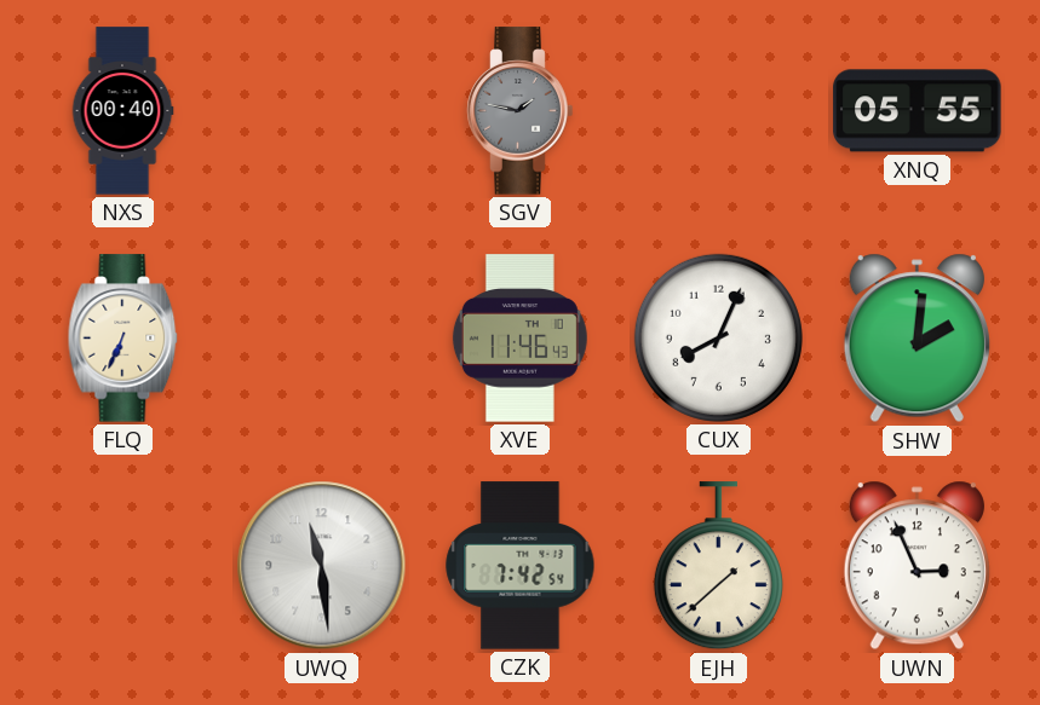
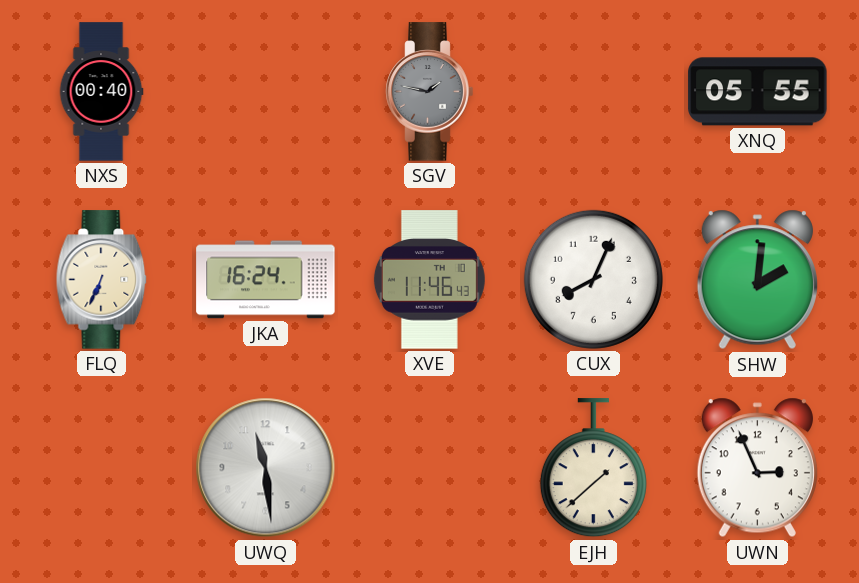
JKA: none -> 16:24
CZK: 7:42 -> none
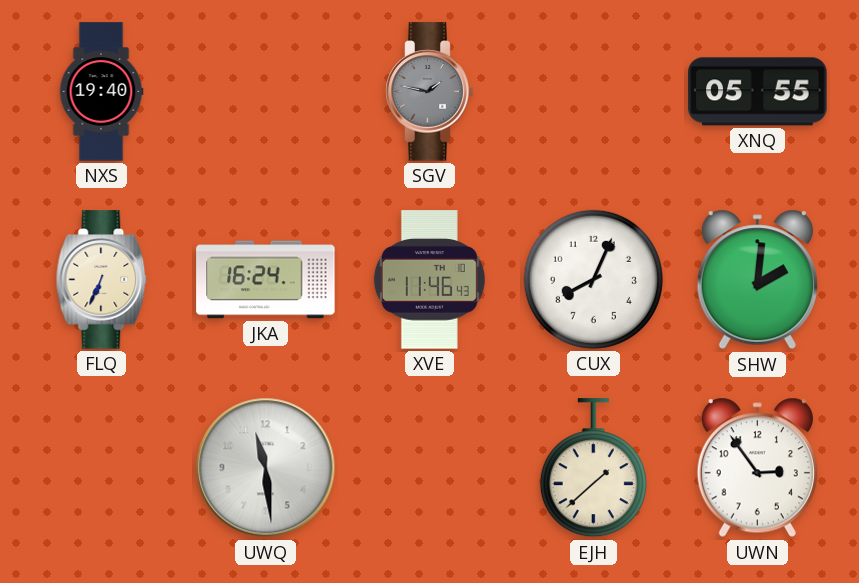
NXS: 00:40 -> 19:40
UWN: 2:56 -> 2:54
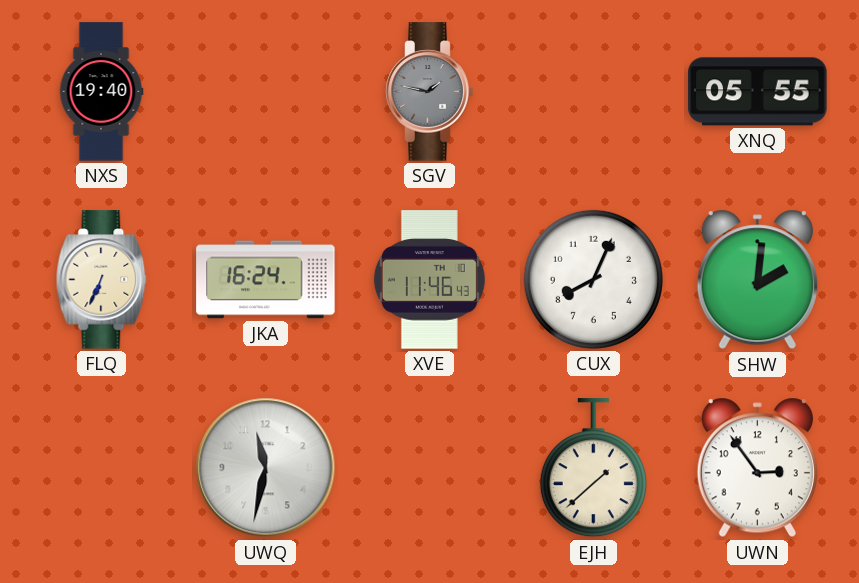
UWQ: 11:29 -> 11:32
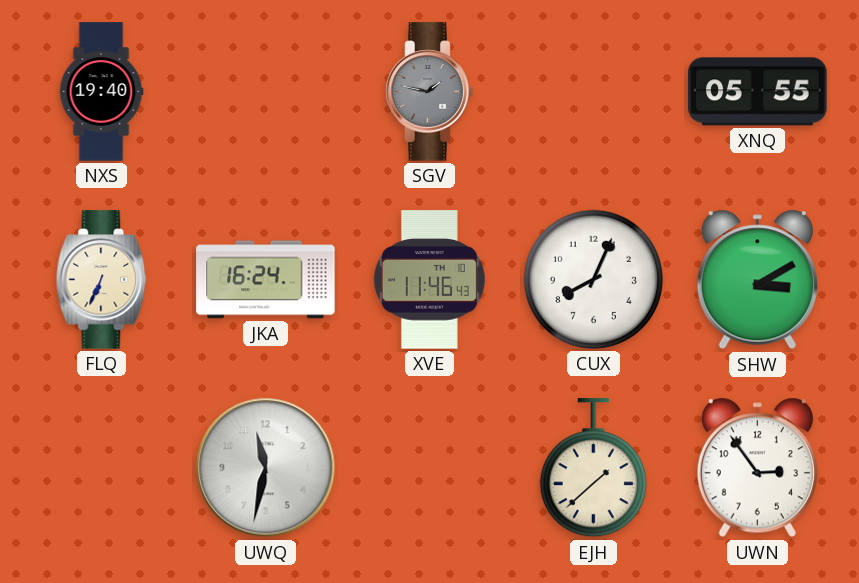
SHW: 2:01 -> 3:10
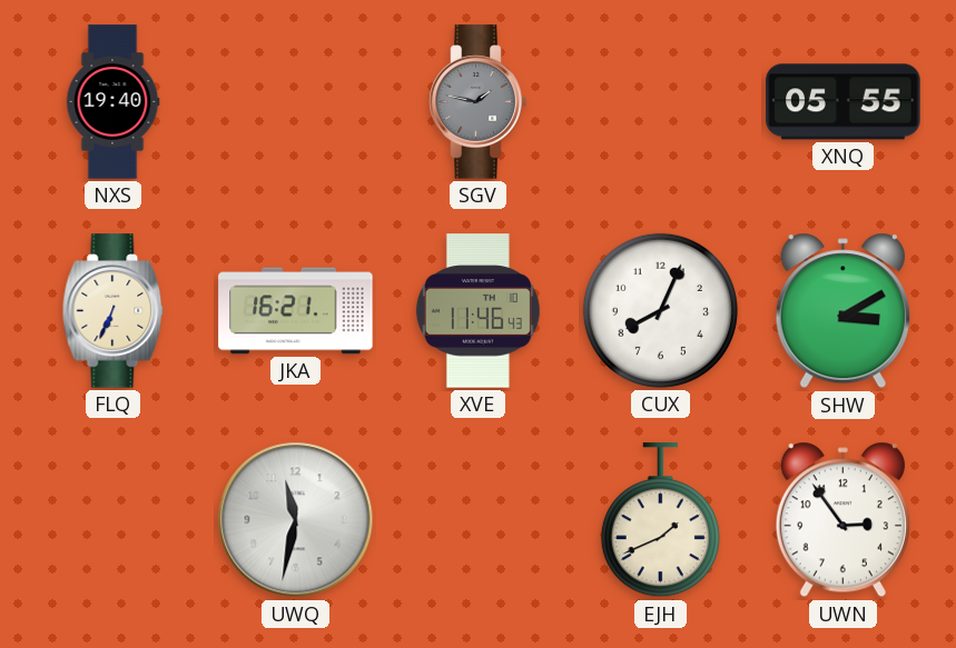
JKA: 16:24 -> 16:21
EJH: 1:38 -> 1:41
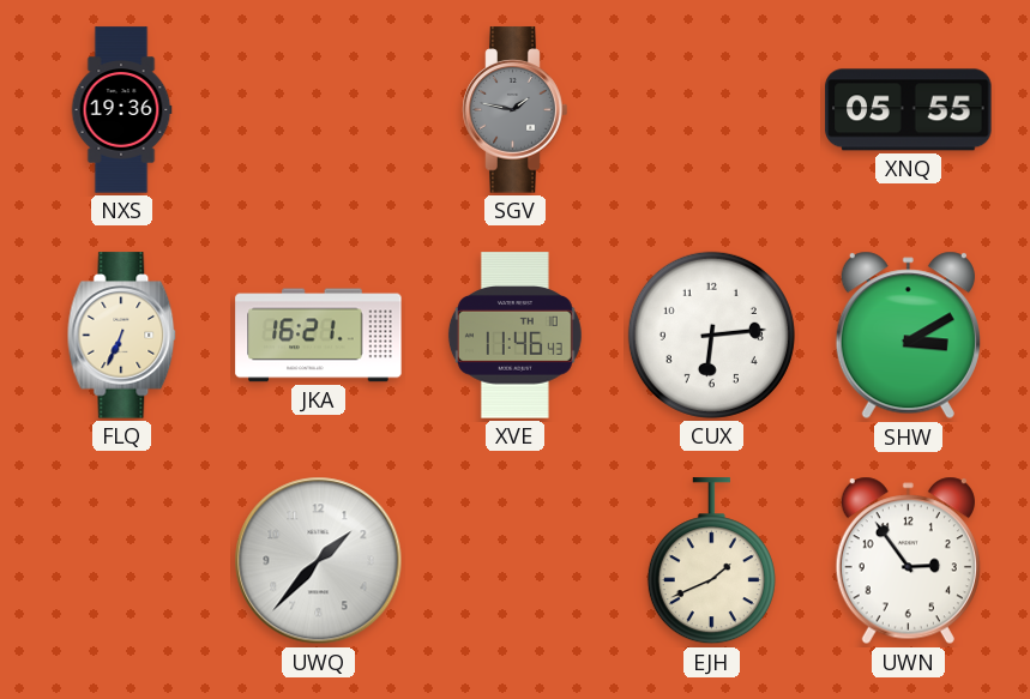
NXS: 19:40 -> 19:36
CUX: 8:04 -> 6:14
UWQ: 11:32 -> 1:37
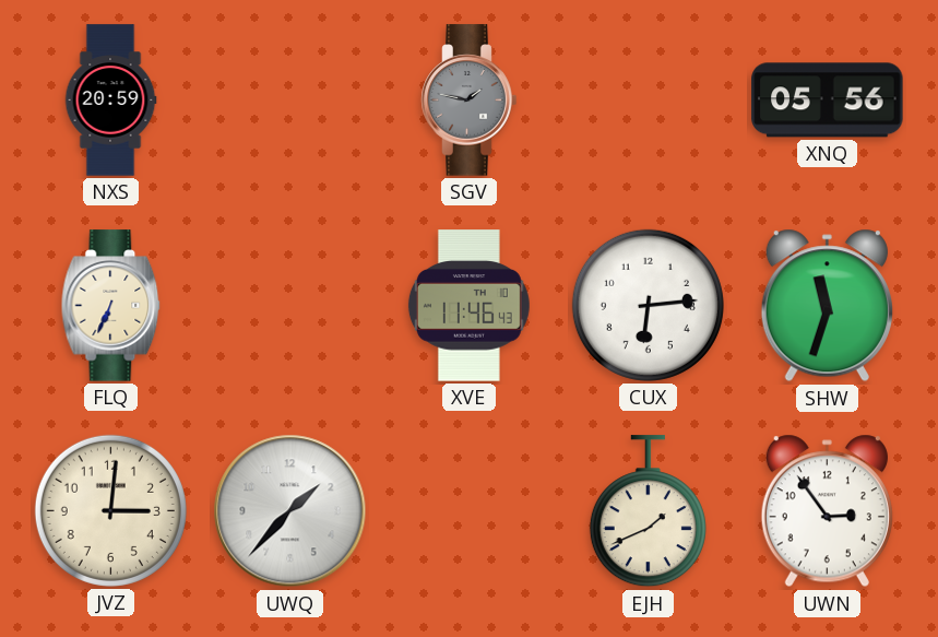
NXS: 19:36 -> 20:59
XNQ: 05:55 -> 05:56
JKA: 16:21 -> none
SHW: 3:10 -> 11:33
JVZ: none -> 3:01
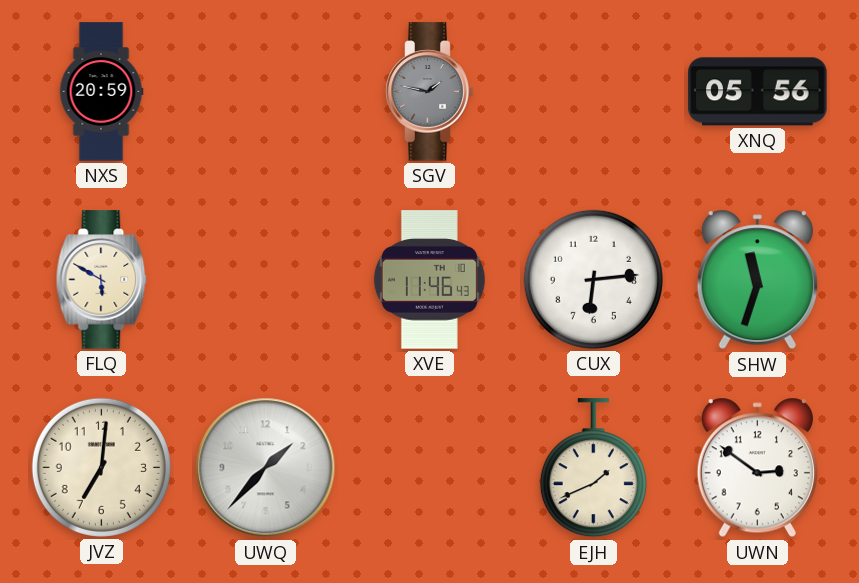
FLQ: 6:34 -> 5:50
JVZ: 3:01 -> 7:01
UWN: 2:54 -> 2:51
